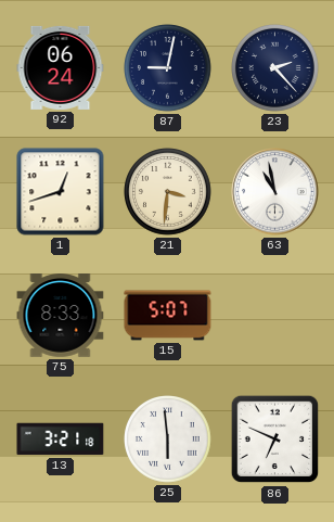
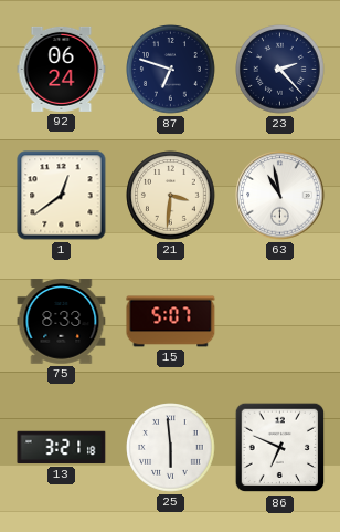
87: 9:02 -> 6:48
1: 12:42 -> 12:39
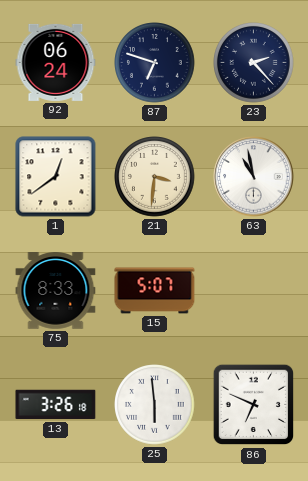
13: 3:21 -> 3:26
